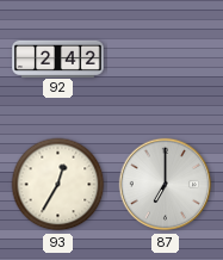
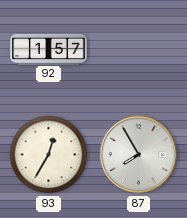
92: 2:42 -> 1:57
87: 7:00 -> 7:55
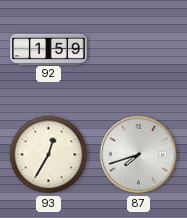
92: 1:57 -> 1:59
87: 7:55 -> 7:42
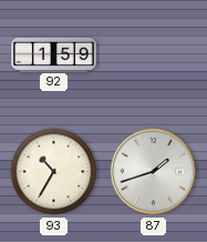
93: 12:35 -> 10:35
87: 7:42 -> 1:42
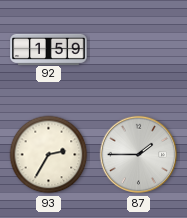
93: 10:35 -> 2:35
87: 1:42 -> 1:45
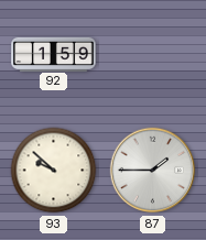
93: 2:35 -> 9:52
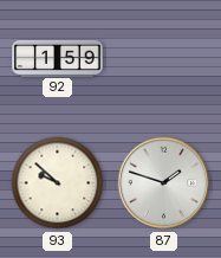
87: 1:45 -> 1:48
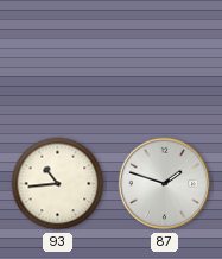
92: 1:59 -> none
93: 9:52 -> 10:44
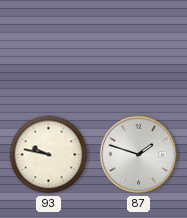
93: 10:44 -> 9:47
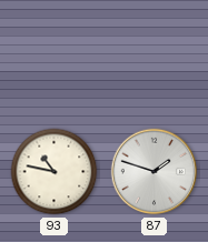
93: 9:47 -> 10:47
